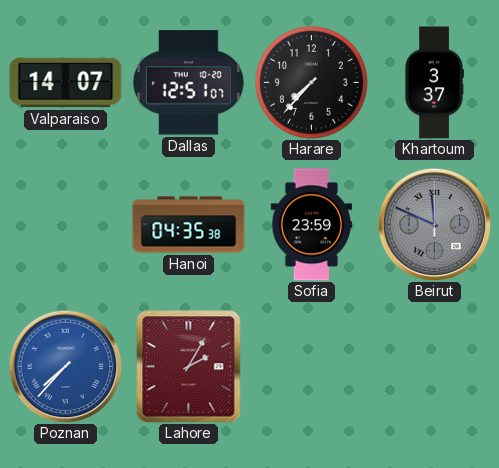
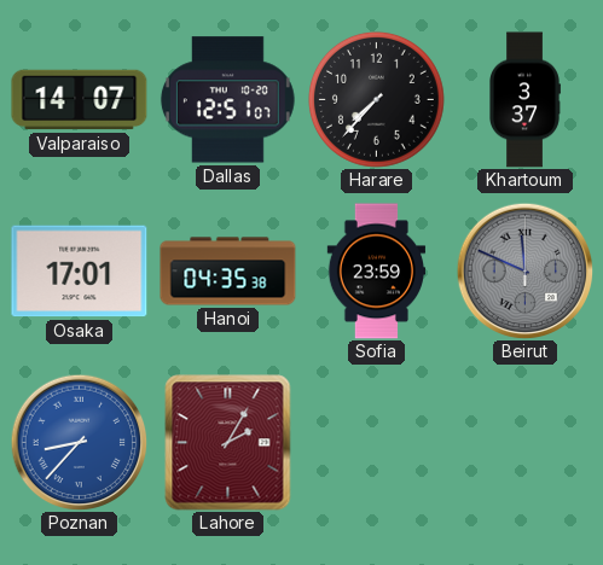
Osaka: none -> 17:01
Poznan: 7:37 -> 8:37
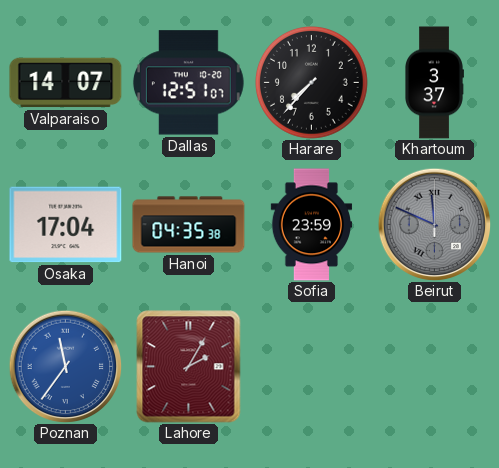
Osaka: 17:01 -> 17:04
Poznan: 8:37 -> 11:36
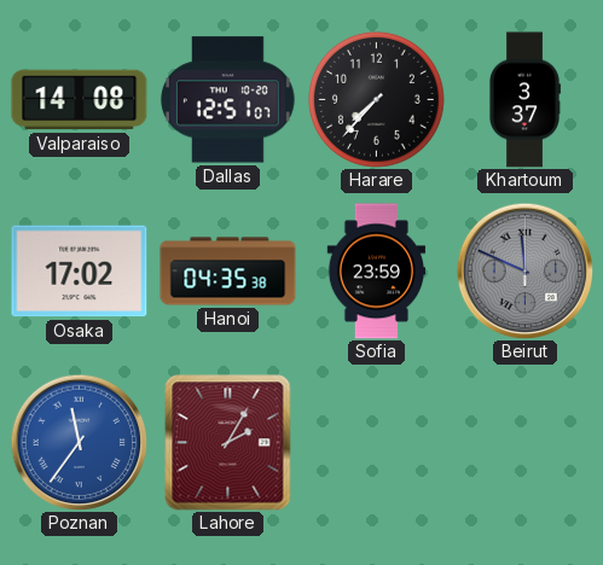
Valparaiso: 14:07 -> 14:08
Osaka: 17:04 -> 17:02
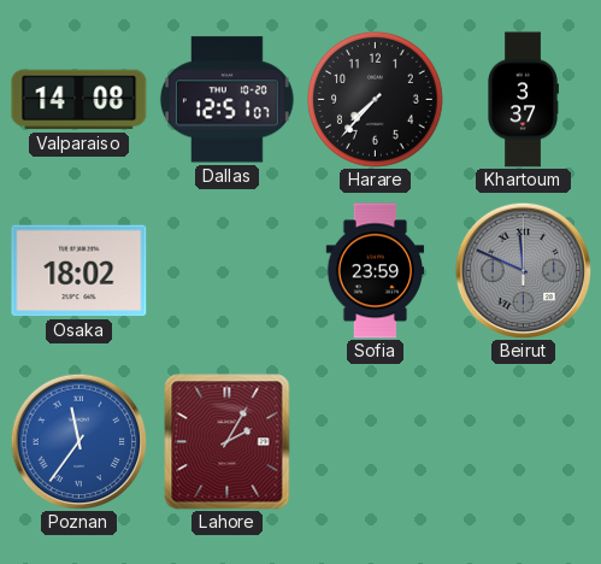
Osaka: 17:02 -> 18:02
Hanoi: 04:35 -> none
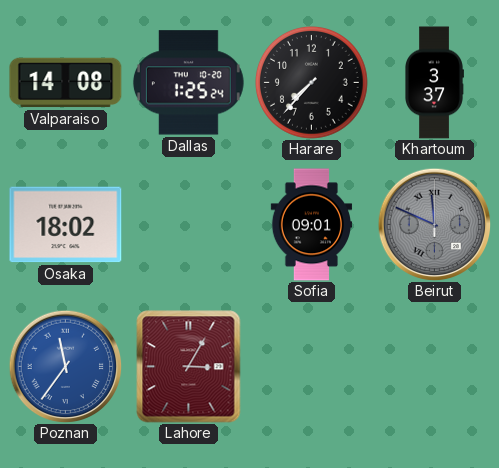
Dallas: 12:51 -> 1:25
Sofia: 23:59 -> 09:01
Lahore: 2:05 -> 3:05
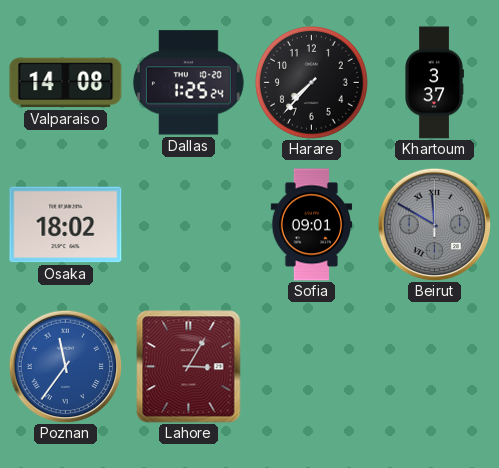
Beirut: 11:49 -> 11:50
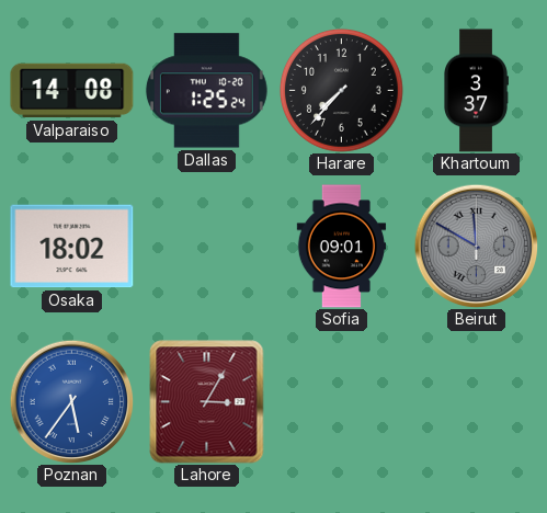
Poznan: 11:36 -> 5:36
